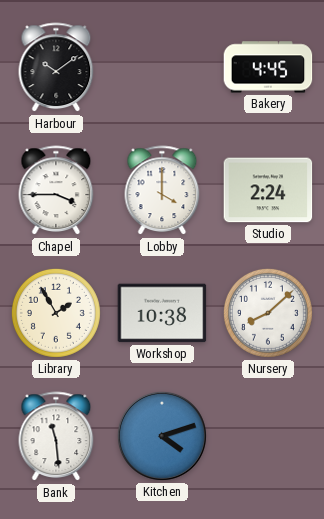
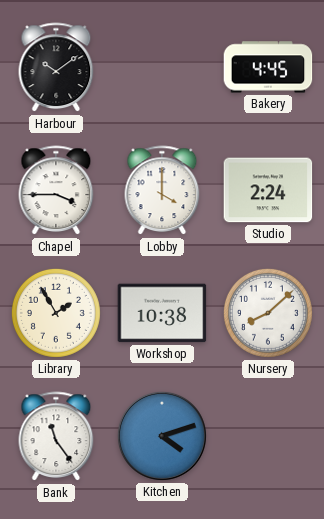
Bank: 11:29 -> 11:24
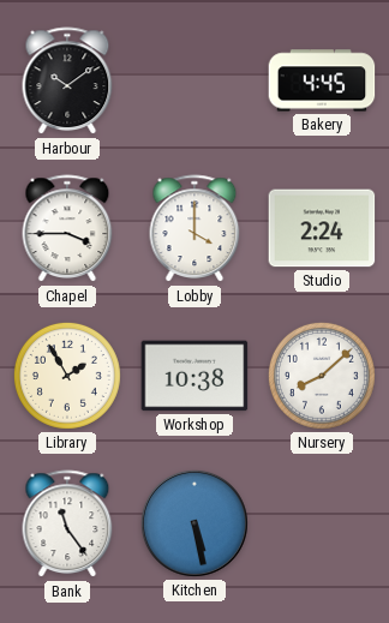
Kitchen: 4:12 -> 5:28
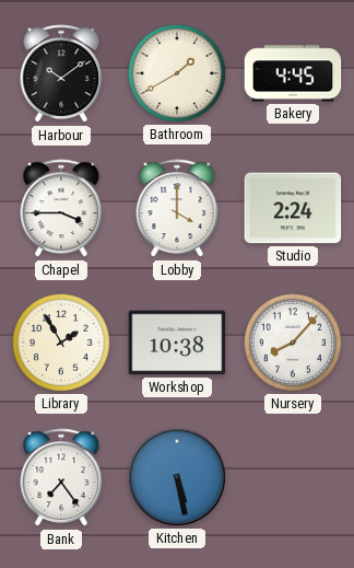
Bathroom: none -> 1:40
Nursery: 8:08 -> 8:07
Bank: 11:24 -> 7:24
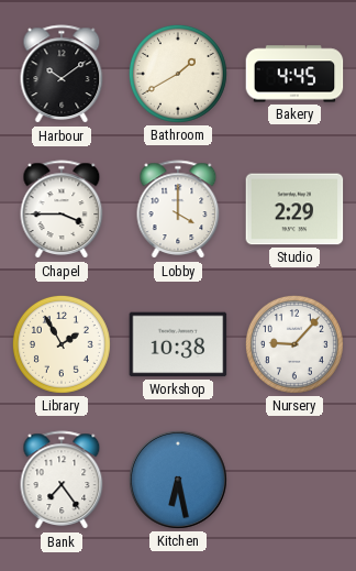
Studio: 2:24 -> 2:29
Nursery: 8:07 -> 9:07
Kitchen: 5:28 -> 6:28
